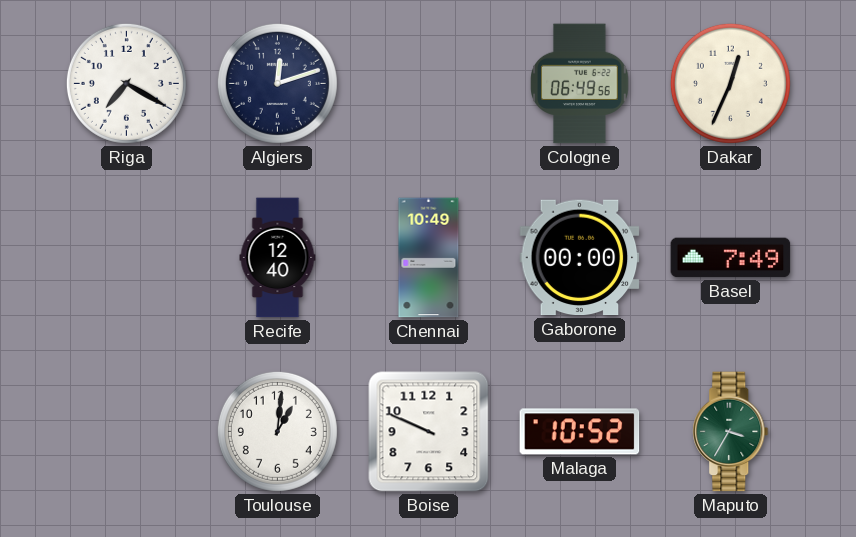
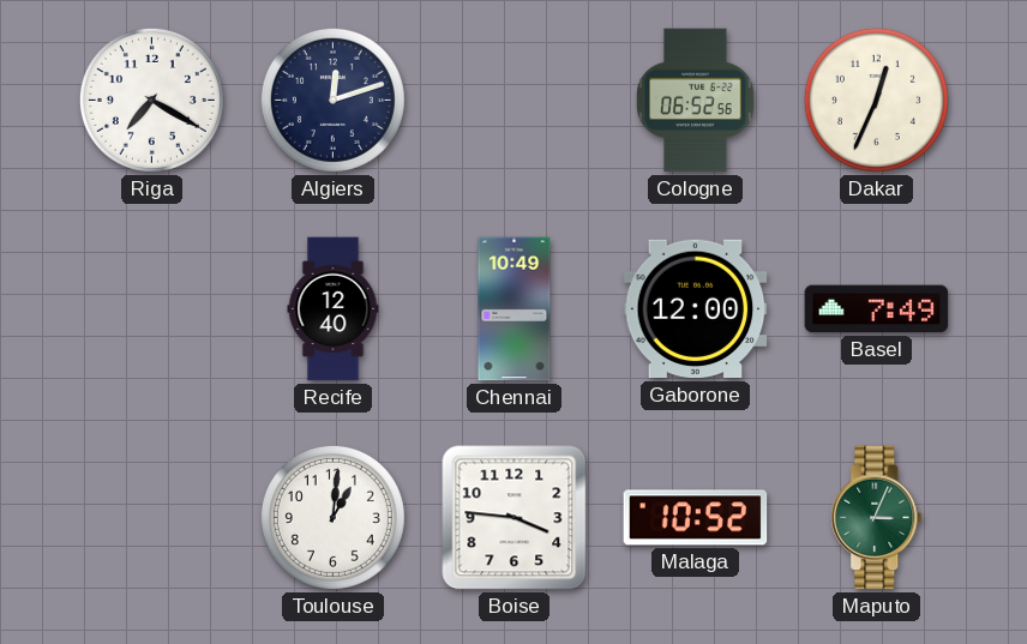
Cologne: 06:49 -> 06:52
Gaborone: 00:00 -> 12:00
Boise: 9:49 -> 3:46
Maputo: 3:35 -> 3:04
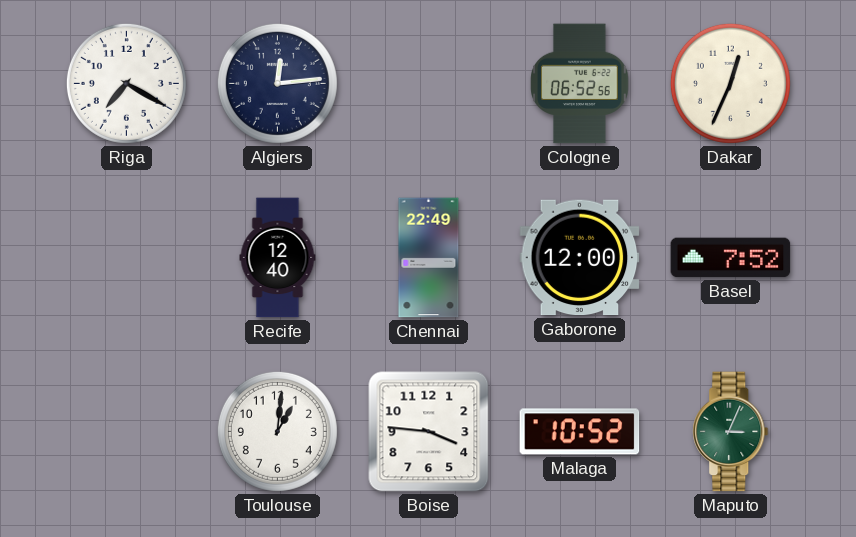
Algiers: 12:12 -> 12:14
Chennai: 10:49 -> 22:49
Basel: 7:49 -> 7:52
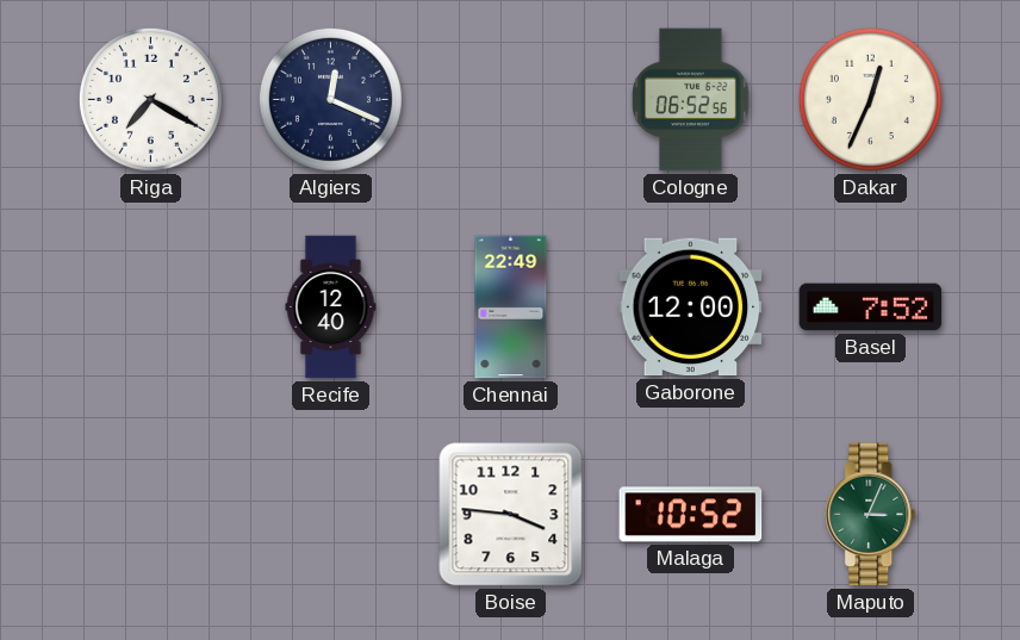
Algiers: 12:14 -> 12:19
Toulouse: 1:01 -> none
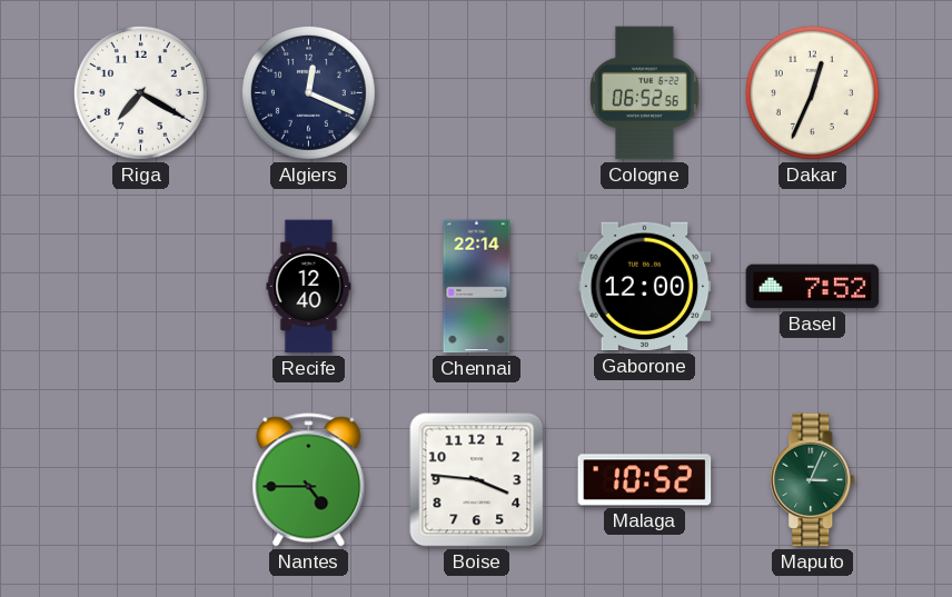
Chennai: 22:49 -> 22:14
Nantes: none -> 4:45
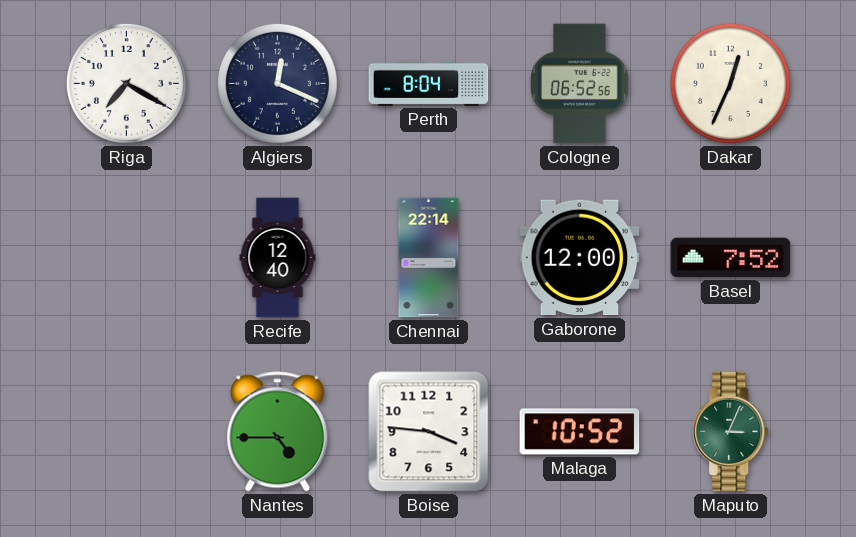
Perth: none -> 8:04
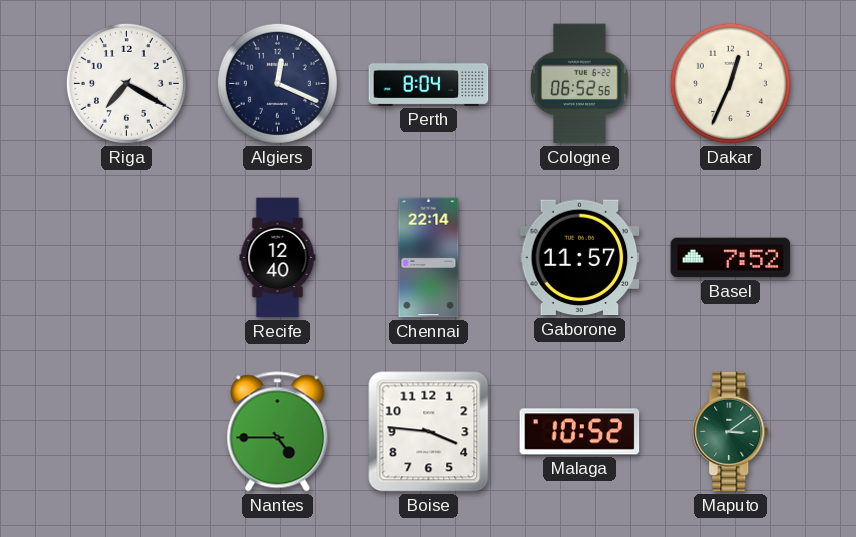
Gaborone: 12:00 -> 11:57
Maputo: 3:04 -> 3:09
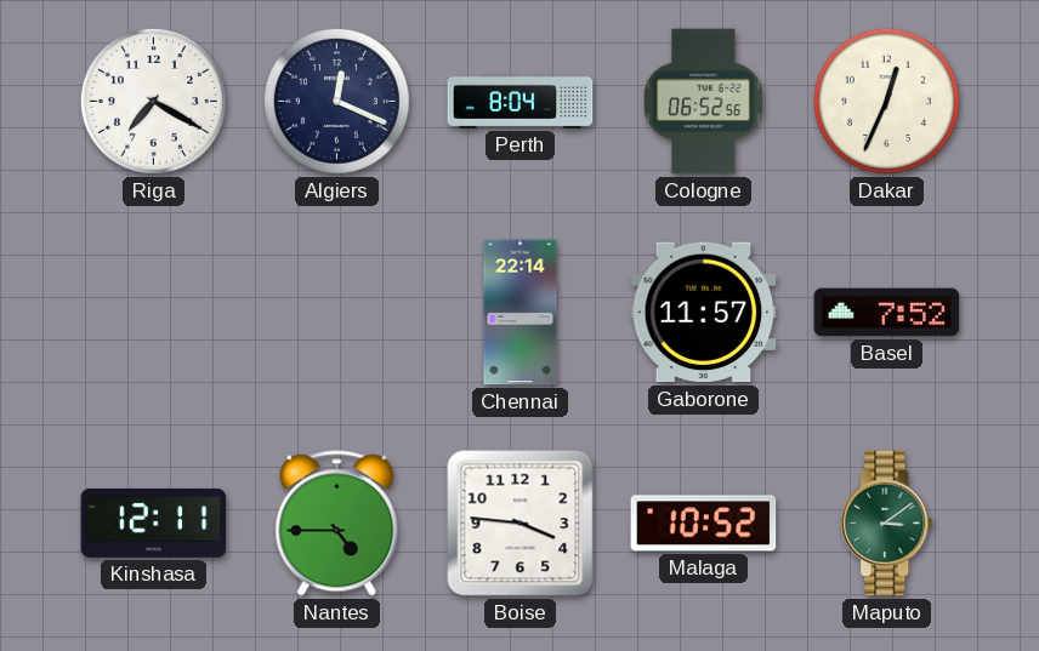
Recife: 12:40 -> none
Kinshasa: none -> 12:11
